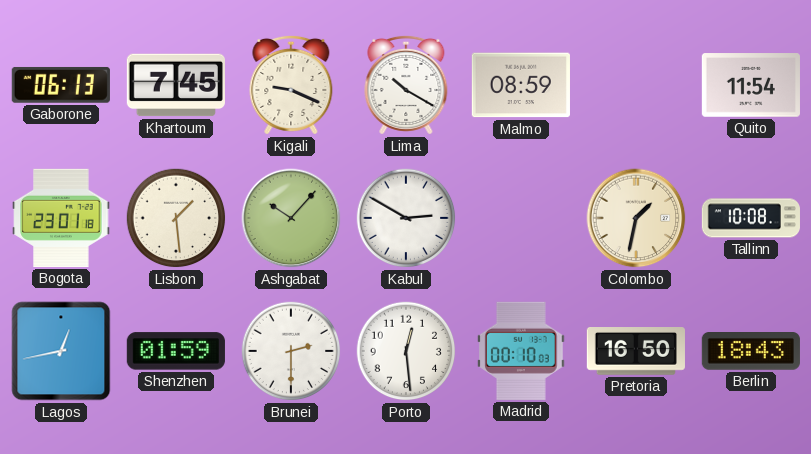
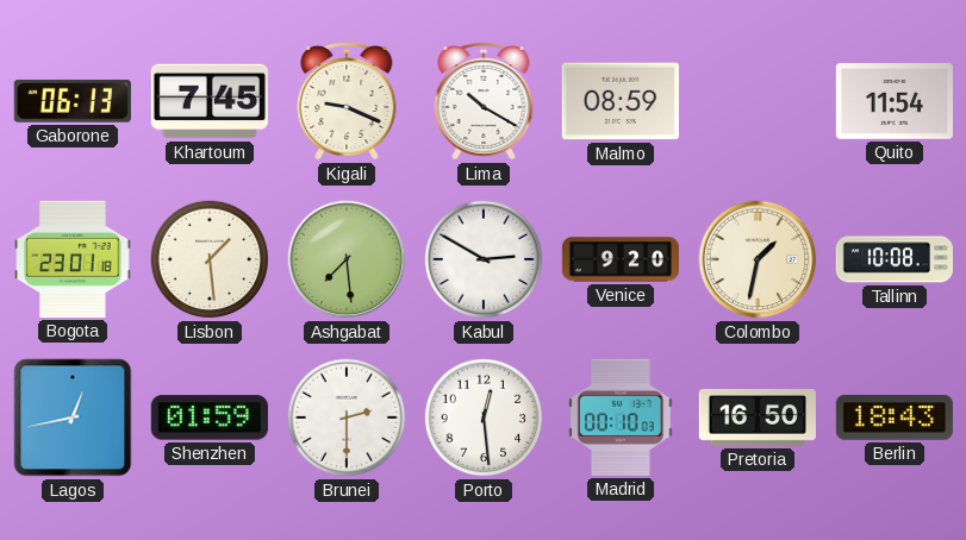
Ashgabat: 10:07 -> 7:29
Venice: none -> 9:20
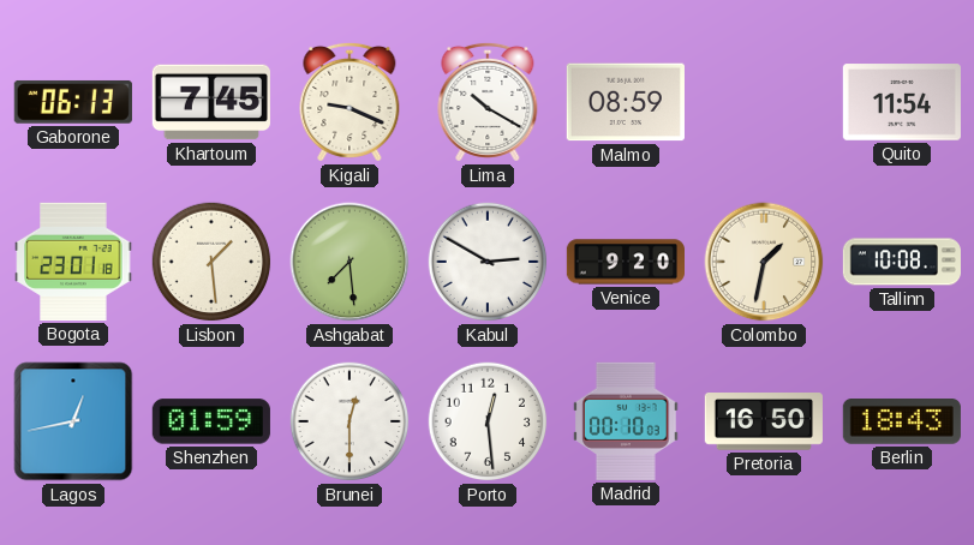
Brunei: 2:30 -> 12:30
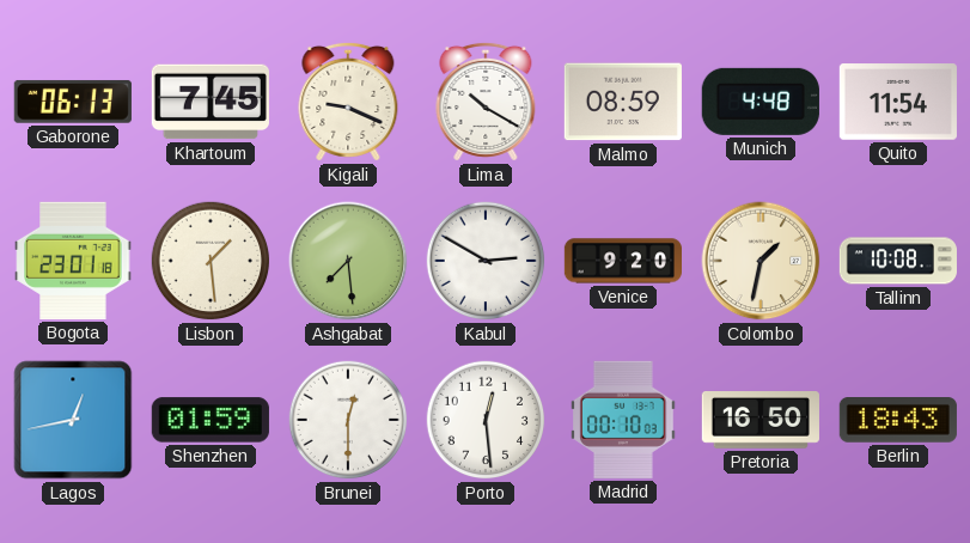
Munich: none -> 4:48
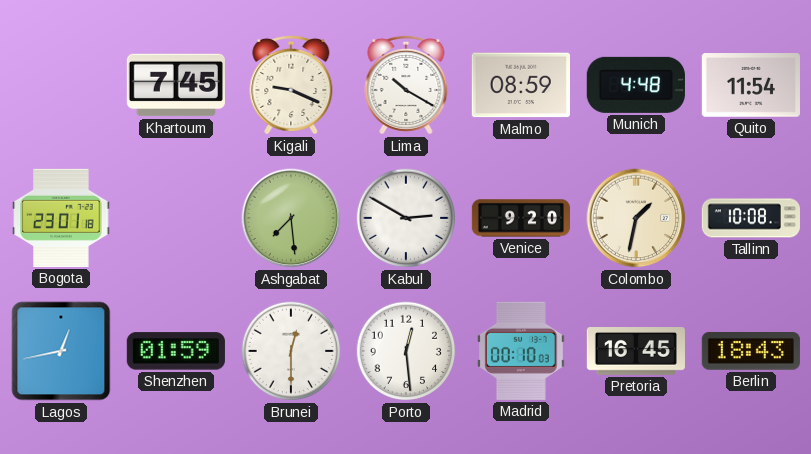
Gaborone: 06:13 -> none
Lisbon: 1:29 -> none
Pretoria: 16:50 -> 16:45
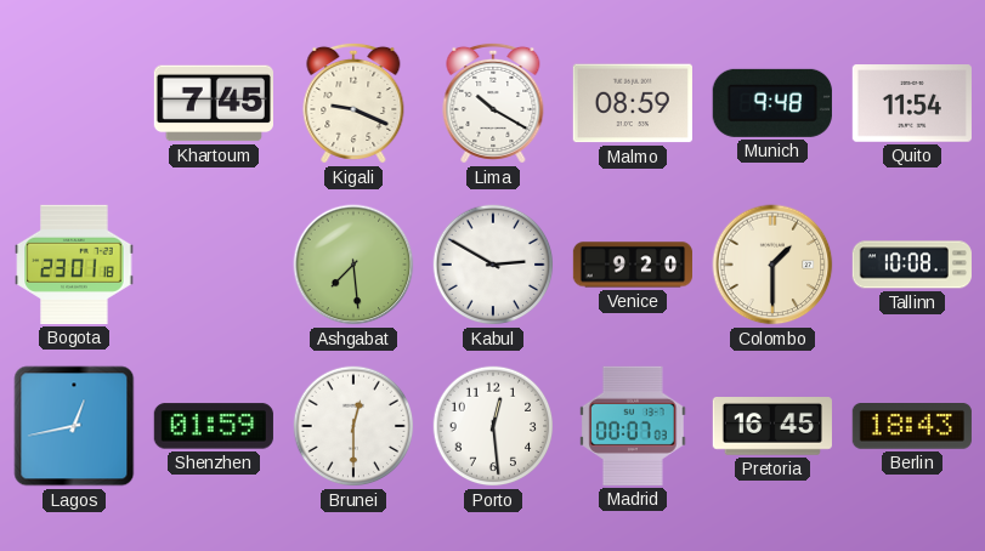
Munich: 4:48 -> 9:48
Colombo: 1:32 -> 1:30
Madrid: 00:10 -> 00:07
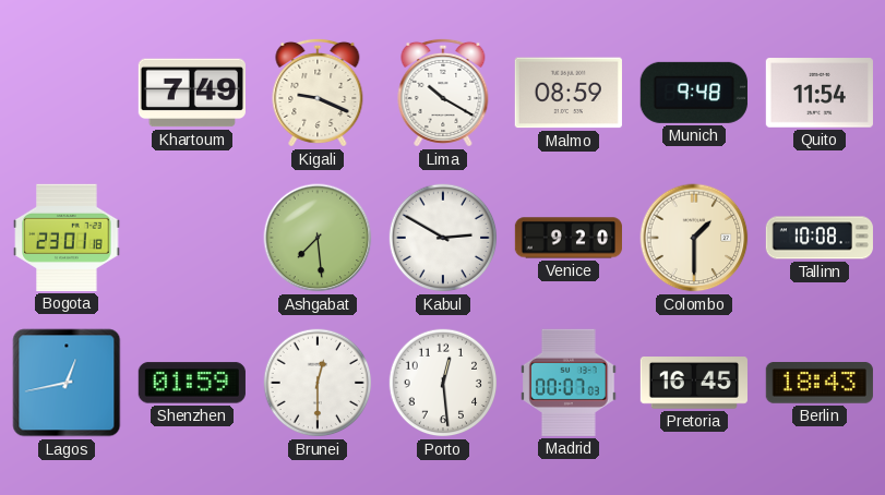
Khartoum: 7:45 -> 7:49
